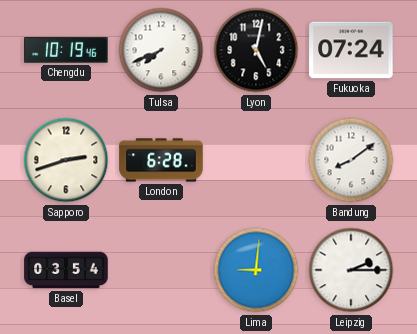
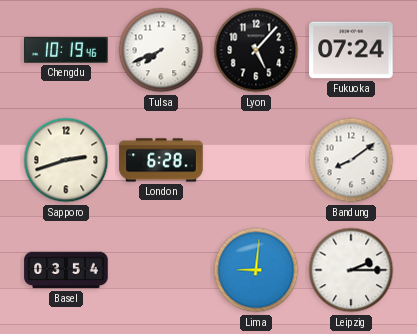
Lyon: 5:02 -> 5:07
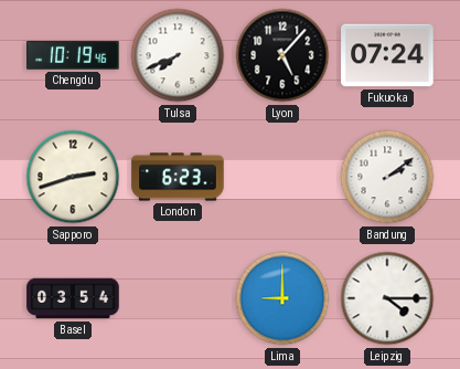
London: 6:28 -> 6:23
Bandung: 8:09 -> 2:09
Lima: 9:01 -> 9:00
Leipzig: 2:15 -> 4:15
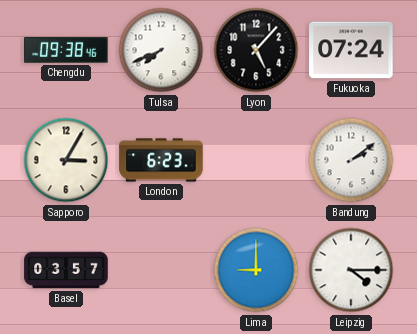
Chengdu: 10:19 -> 09:38
Sapporo: 2:42 -> 3:05
Basel: 03:54 -> 03:57
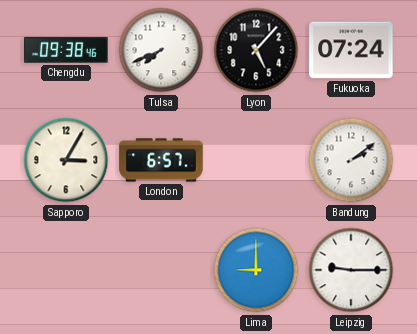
London: 6:23 -> 6:57
Basel: 03:57 -> none
Leipzig: 4:15 -> 9:15
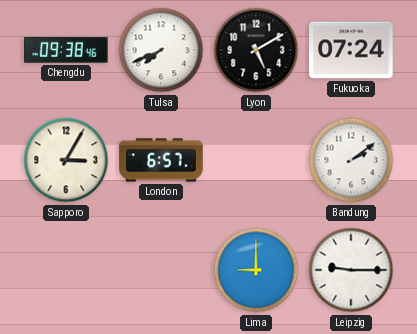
Lyon: 5:07 -> 5:10
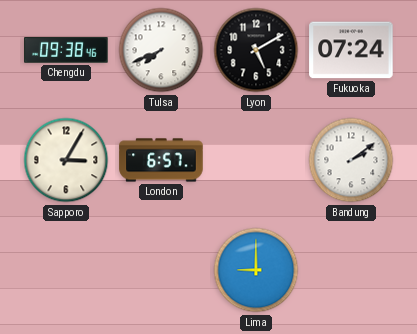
Leipzig: 9:15 -> none
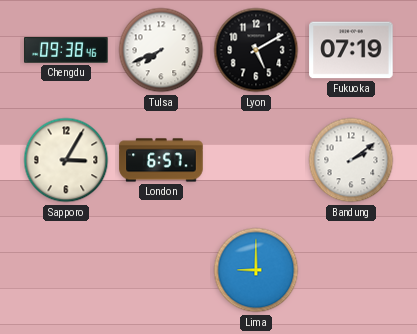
Fukuoka: 07:24 -> 07:19
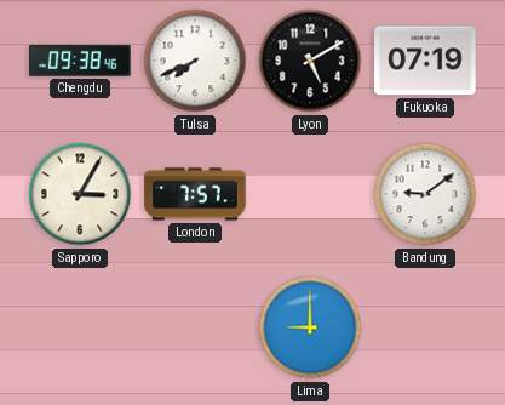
London: 6:57 -> 7:57
Bandung: 2:09 -> 9:09
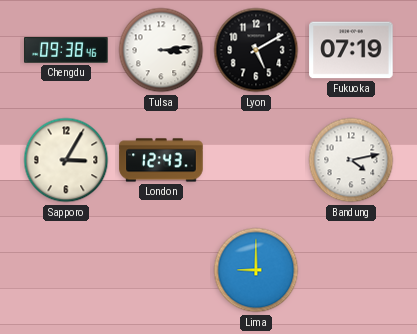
Tulsa: 7:41 -> 3:14
London: 7:57 -> 12:43
Bandung: 9:09 -> 4:13
